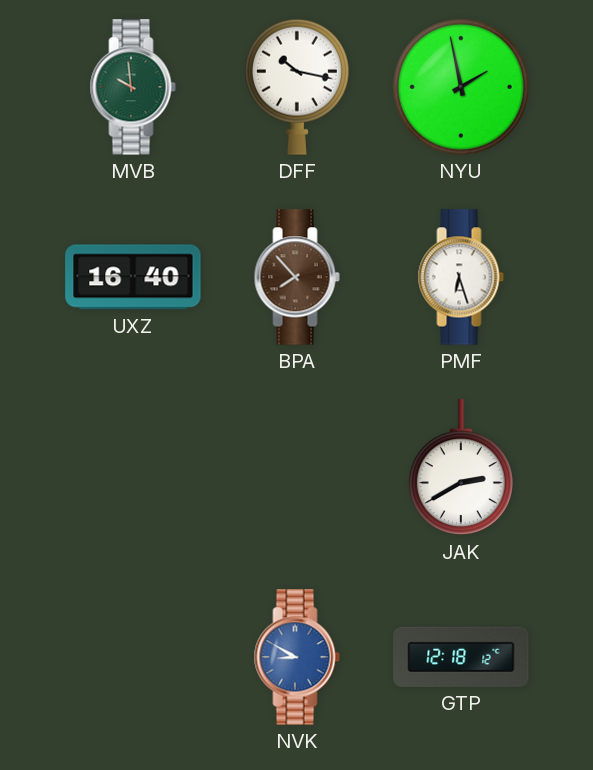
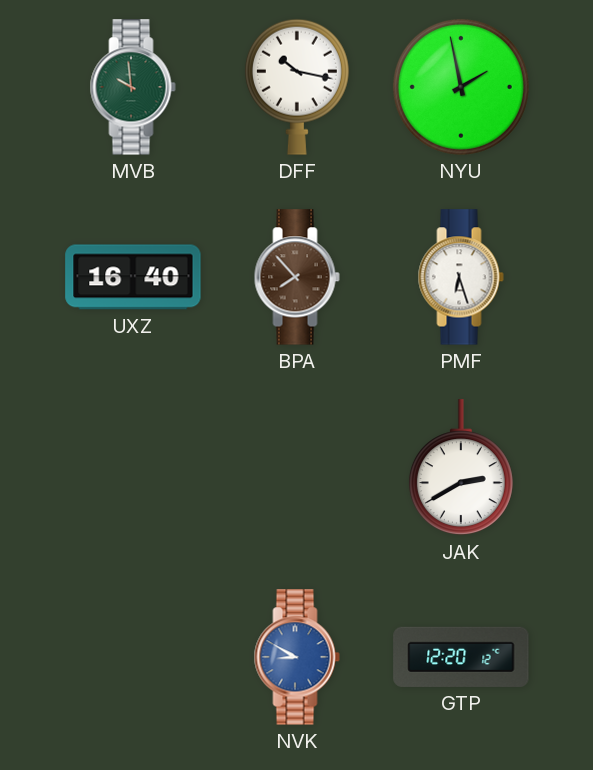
GTP: 12:18 -> 12:20
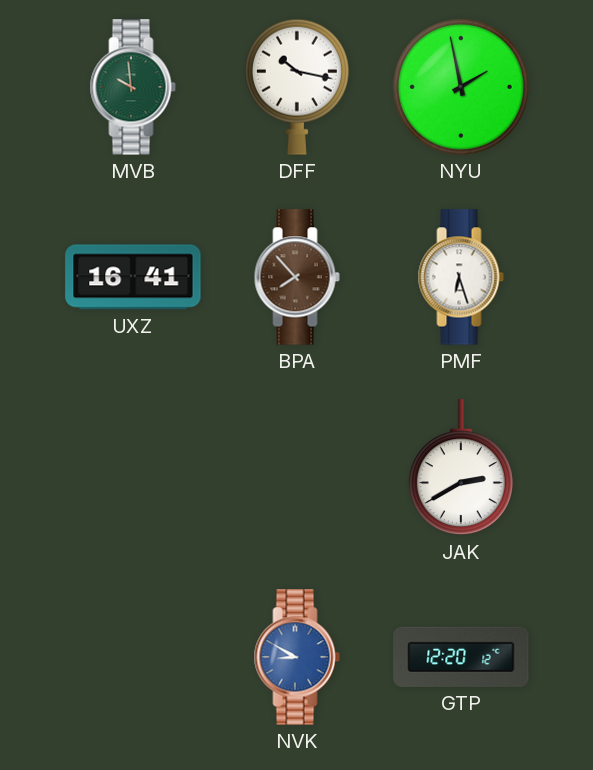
UXZ: 16:40 -> 16:41
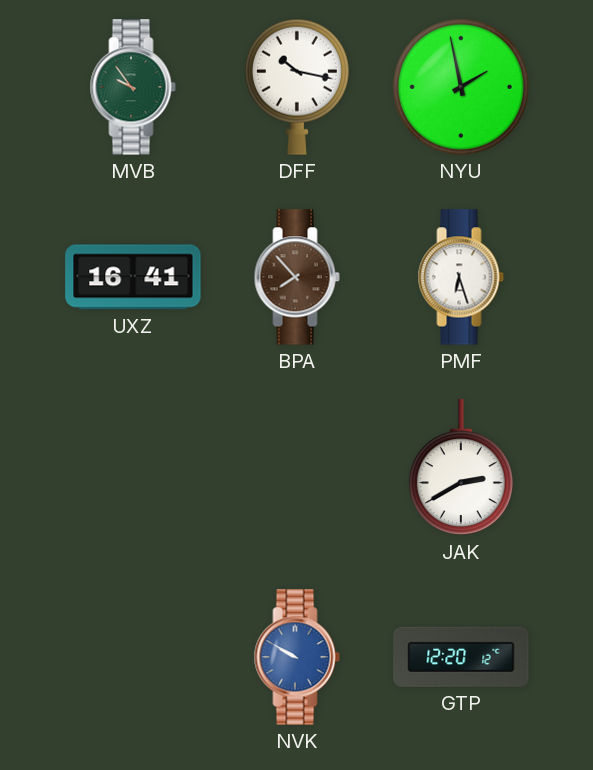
MVB: 9:59 -> 9:54
NVK: 8:50 -> 9:50
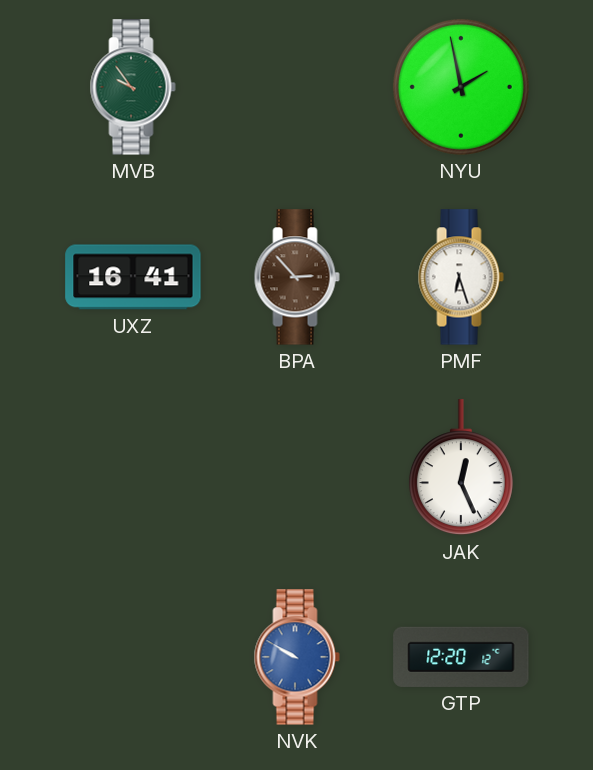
DFF: 10:17 -> none
BPA: 7:53 -> 2:53
JAK: 2:40 -> 12:26
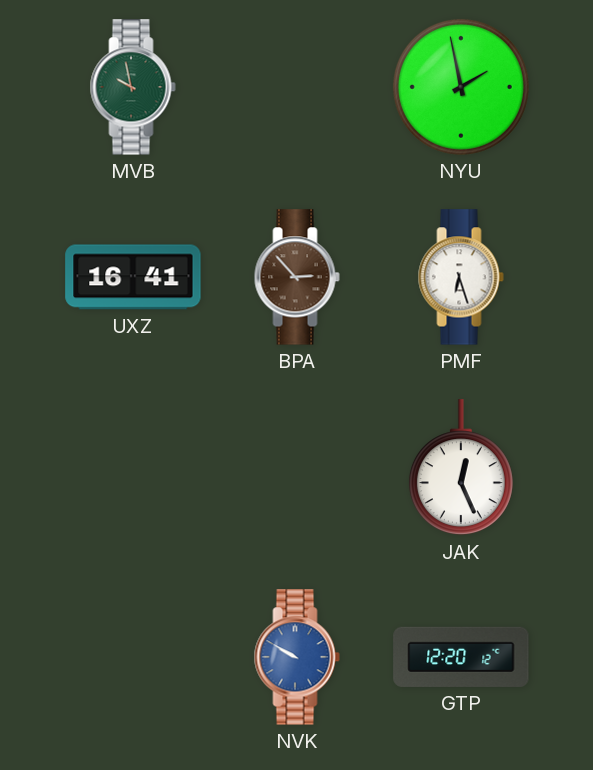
MVB: 9:54 -> 9:58
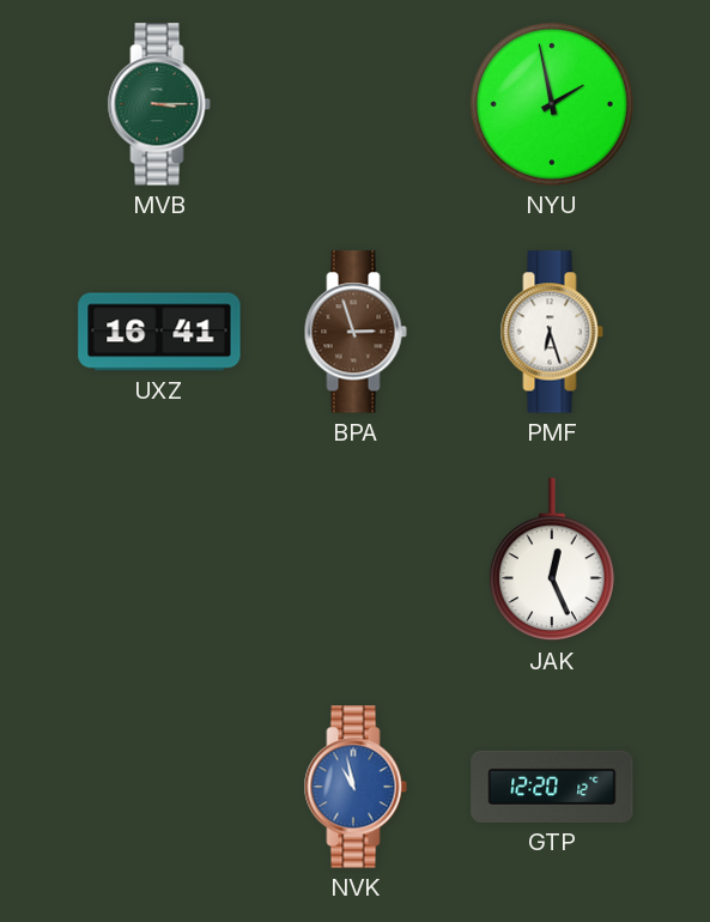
MVB: 9:58 -> 3:15
BPA: 2:53 -> 2:57
NVK: 9:50 -> 10:58
